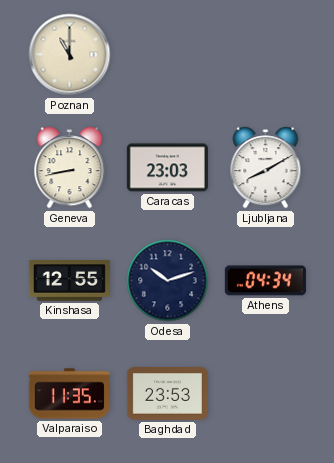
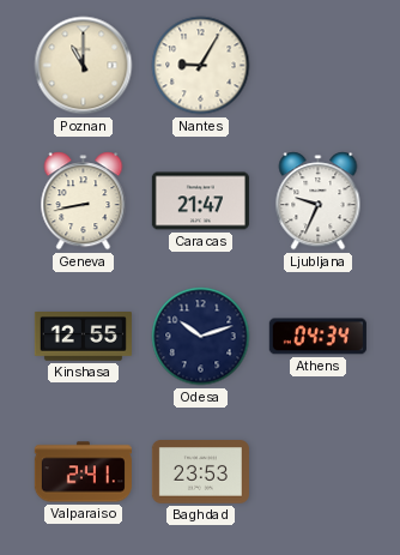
Nantes: none -> 9:05
Caracas: 23:03 -> 21:47
Ljubljana: 8:10 -> 9:34
Valparaiso: 11:35 -> 2:41
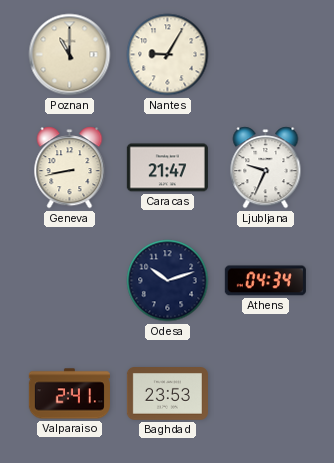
Kinshasa: 12:55 -> none
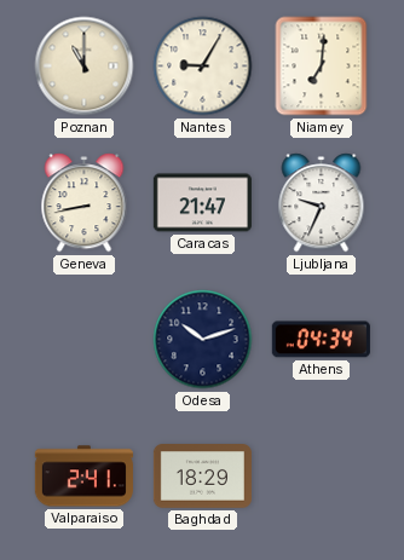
Niamey: none -> 7:01
Baghdad: 23:53 -> 18:29
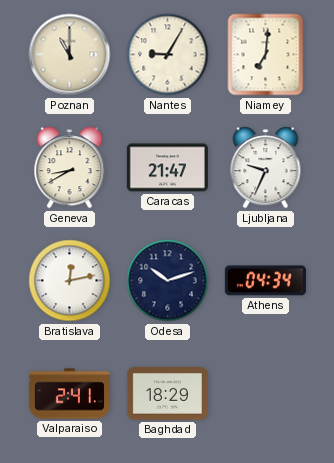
Geneva: 8:43 -> 8:40
Bratislava: none -> 12:13
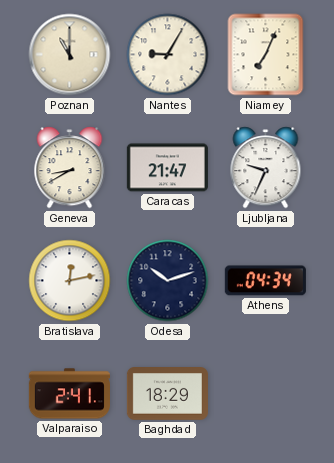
Niamey: 7:01 -> 7:04
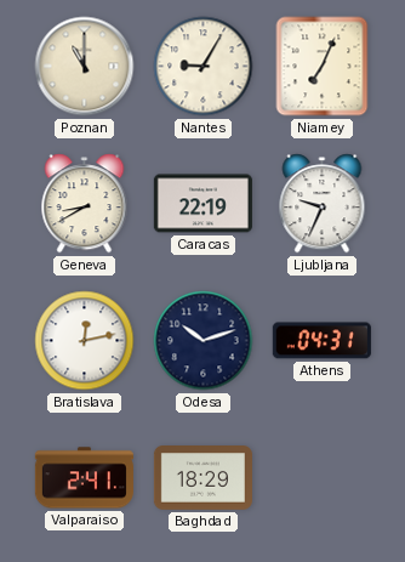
Caracas: 21:47 -> 22:19
Athens: 04:34 -> 04:31
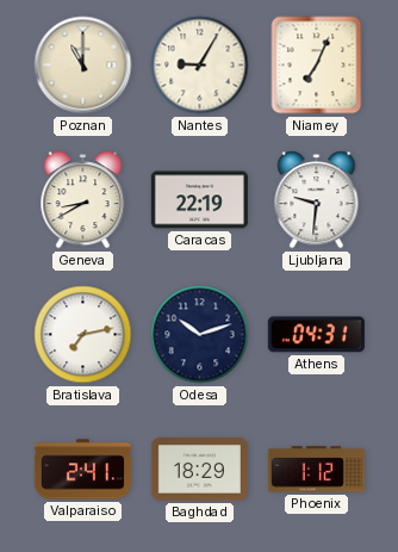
Ljubljana: 9:34 -> 9:31
Bratislava: 12:13 -> 7:13
Phoenix: none -> 1:12
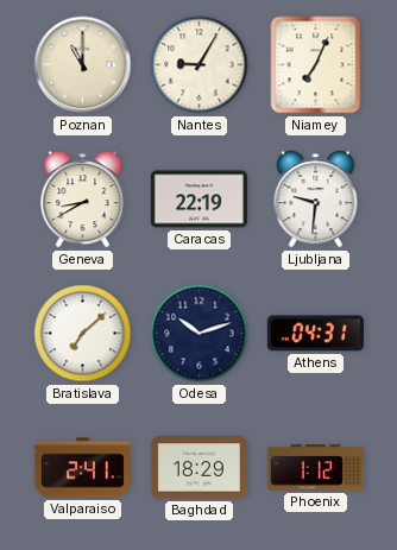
Bratislava: 7:13 -> 7:08
